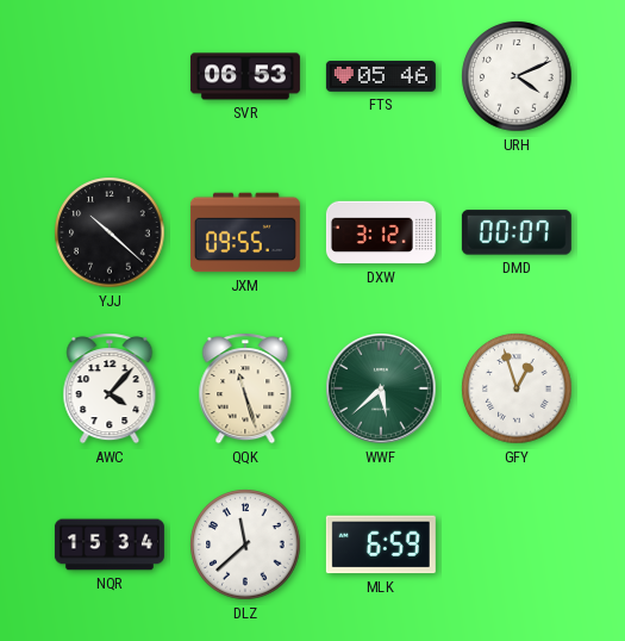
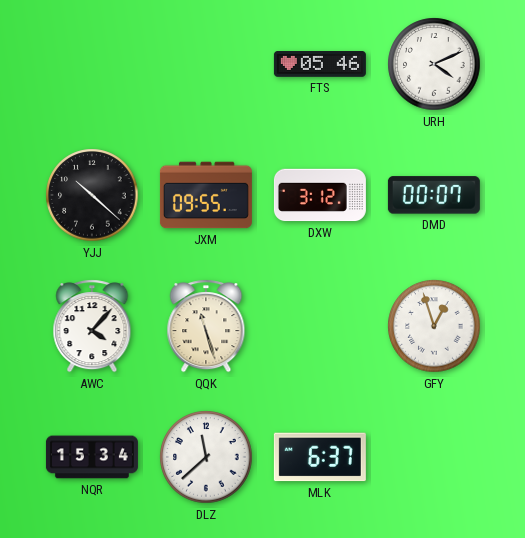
SVR: 06:53 -> none
WWF: 5:38 -> none
MLK: 6:59 -> 6:37
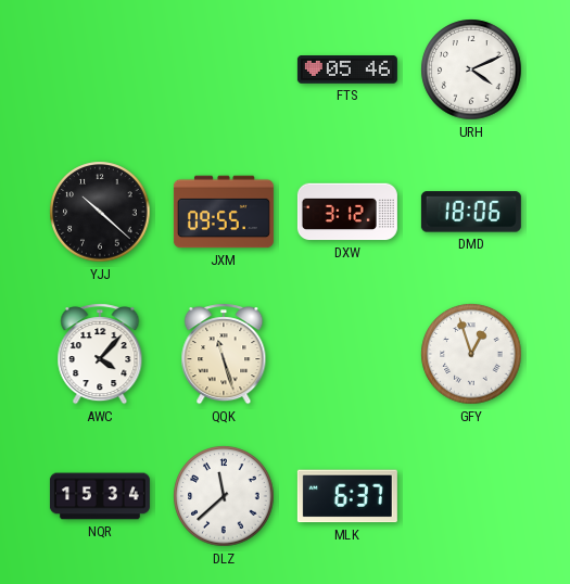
DMD: 00:07 -> 18:06
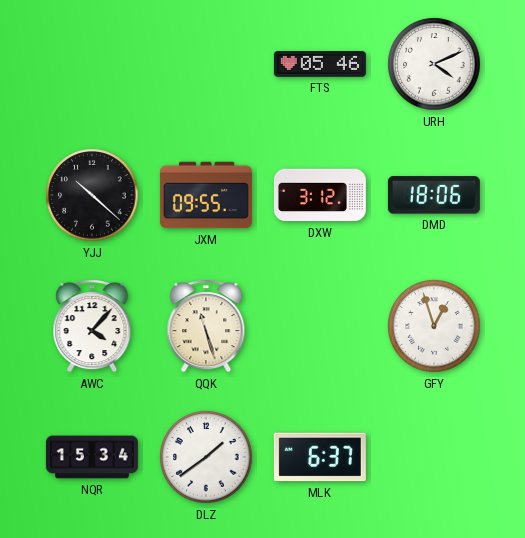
DLZ: 11:38 -> 1:39
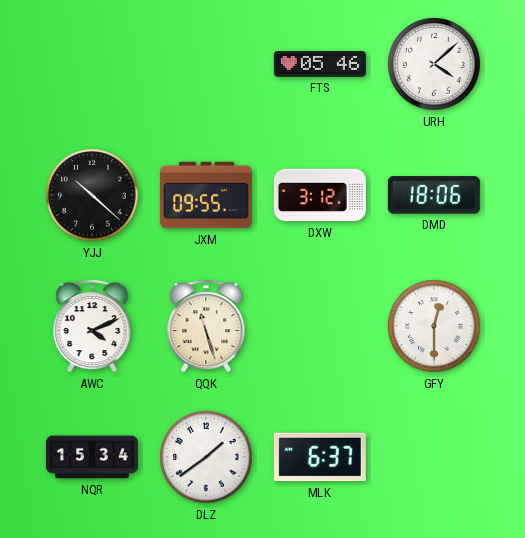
URH: 4:11 -> 4:08
AWC: 4:07 -> 4:11
GFY: 12:57 -> 12:30
